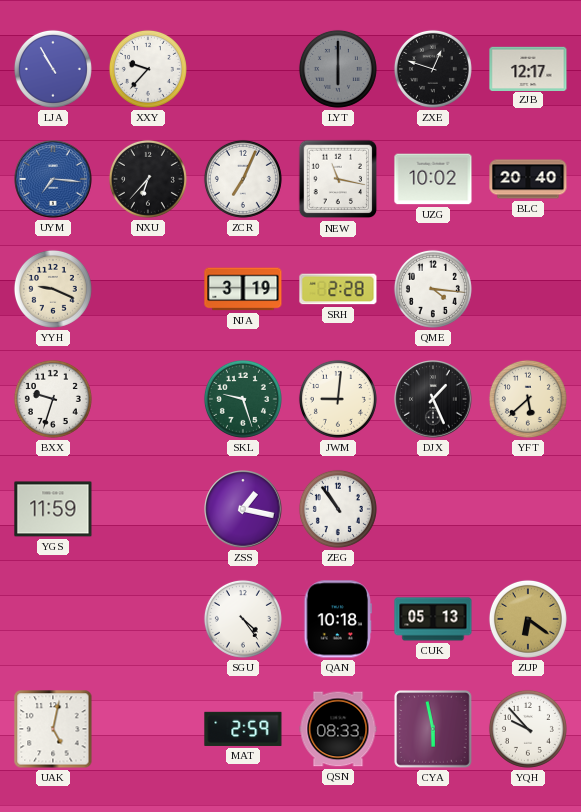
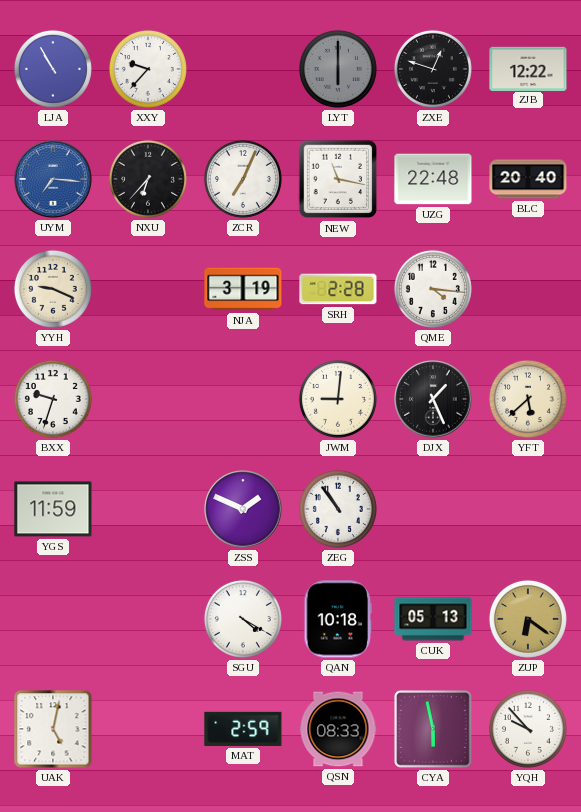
ZJB: 12:17 -> 12:22
UZG: 10:02 -> 22:48
SKL: 9:27 -> none
ZSS: 1:17 -> 1:49
SGU: 4:24 -> 4:20
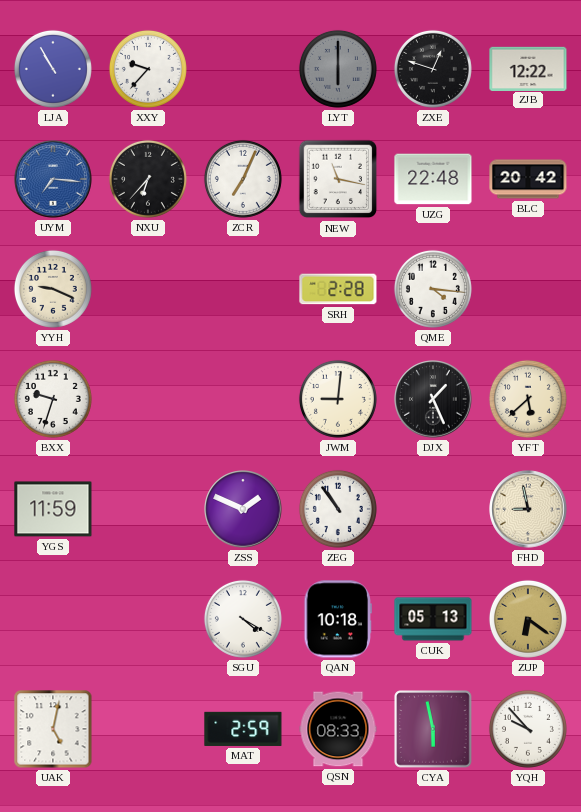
BLC: 20:40 -> 20:42
NJA: 3:19 -> none
FHD: none -> 8:58
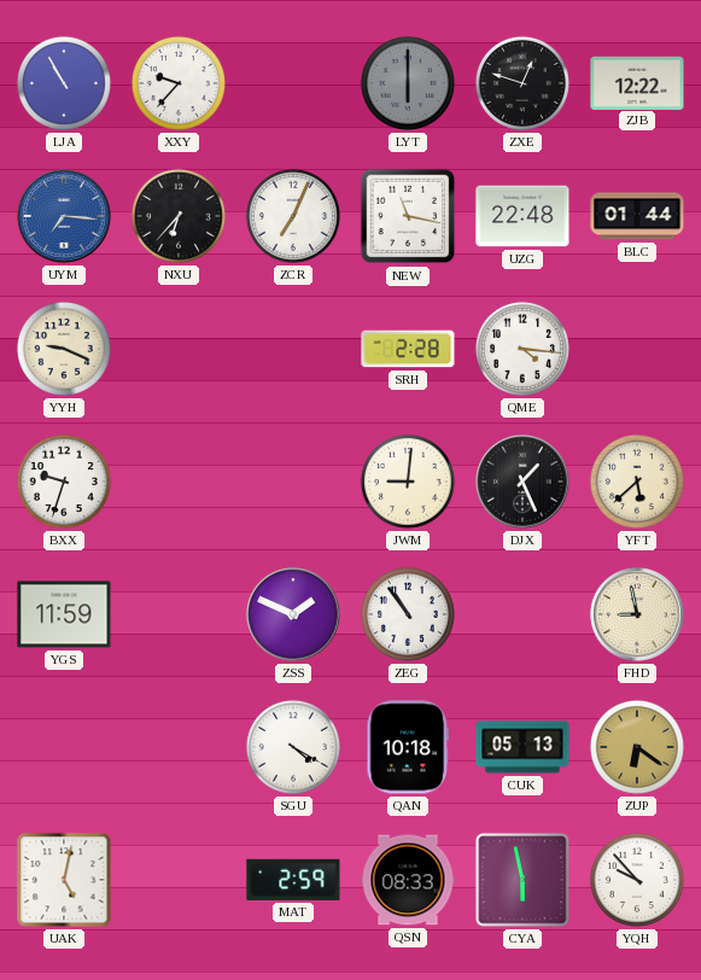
BLC: 20:42 -> 01:44
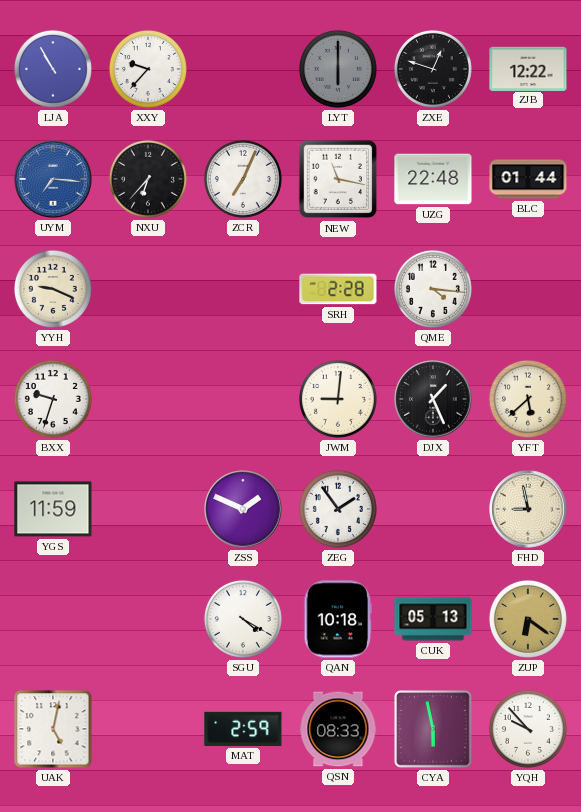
ZEG: 10:54 -> 1:54
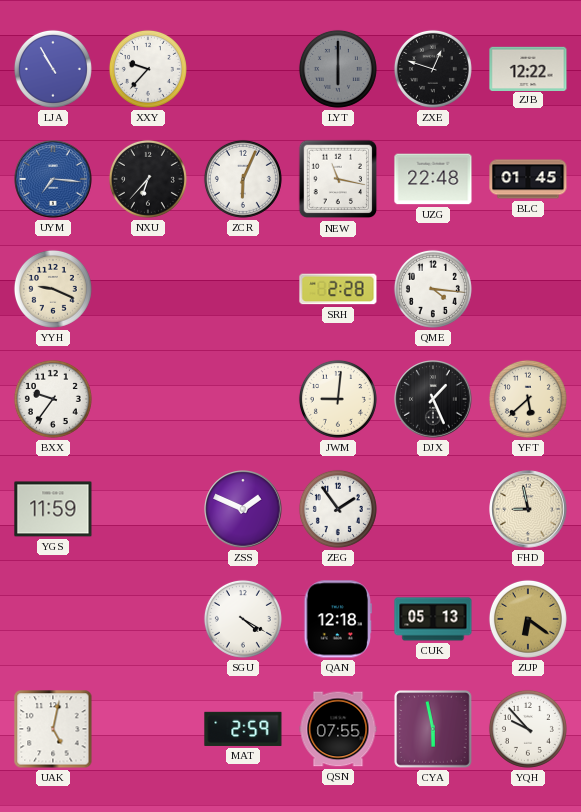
ZCR: 7:04 -> 6:04
BLC: 01:44 -> 01:45
BXX: 9:33 -> 9:36
QAN: 10:18 -> 12:18
QSN: 08:33 -> 07:55
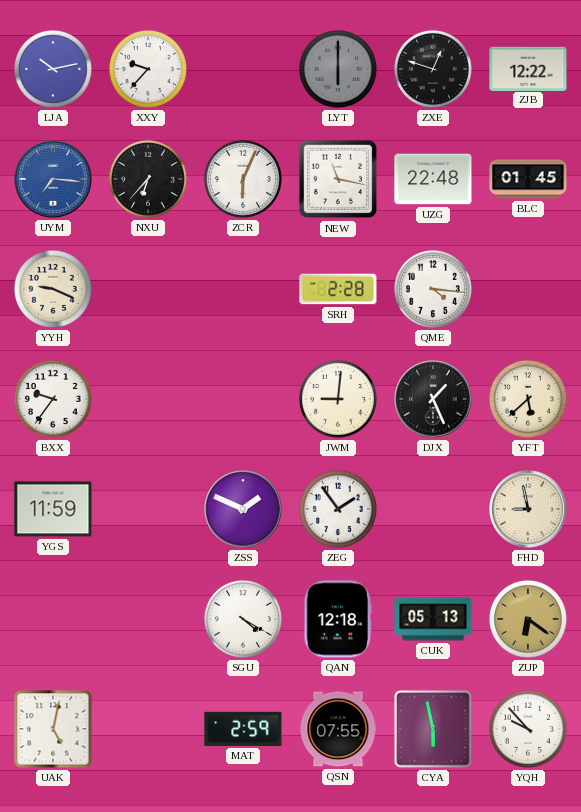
LJA: 10:55 -> 10:13
